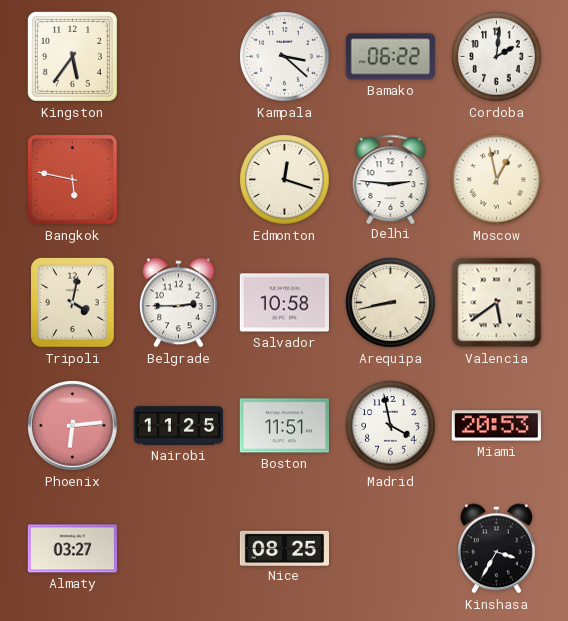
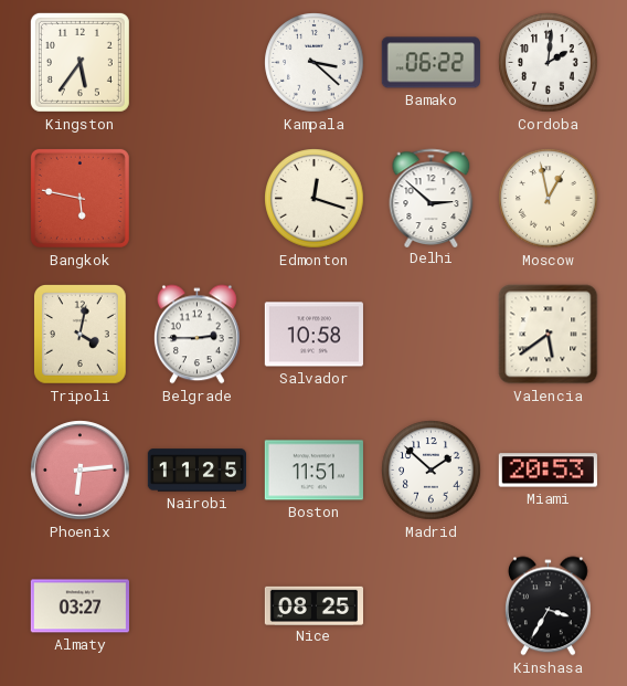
Delhi: 2:46 -> 2:52
Arequipa: 8:43 -> none
Madrid: 3:58 -> 1:52
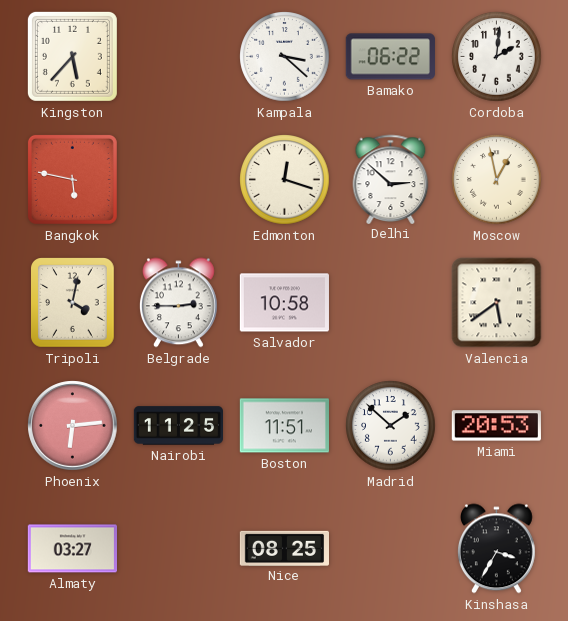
Kingston: 5:36 -> 5:37
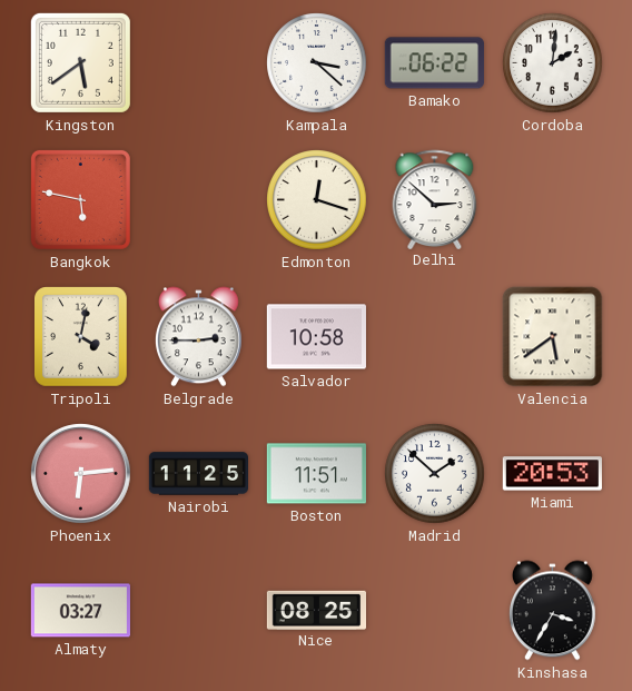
Kingston: 5:37 -> 5:39
Moscow: 12:58 -> none
